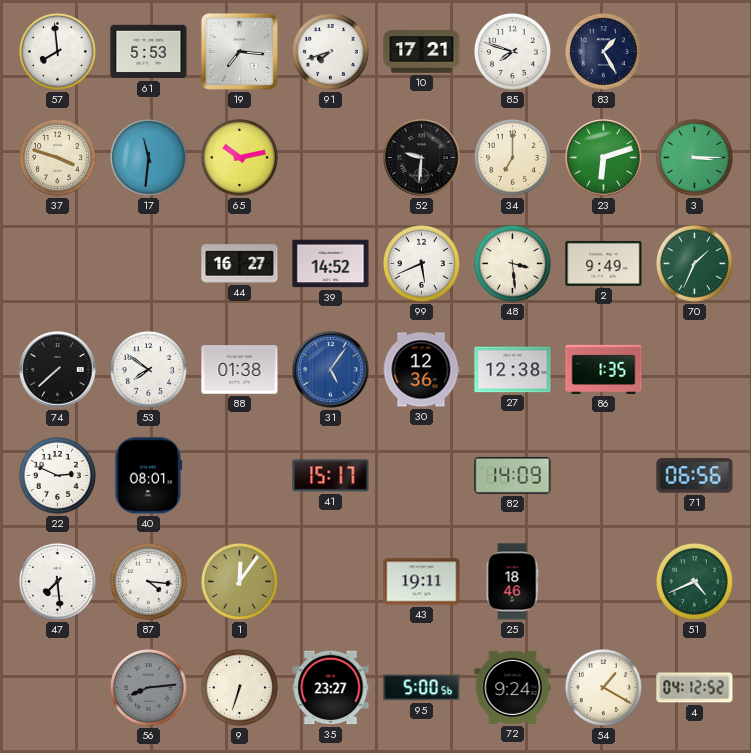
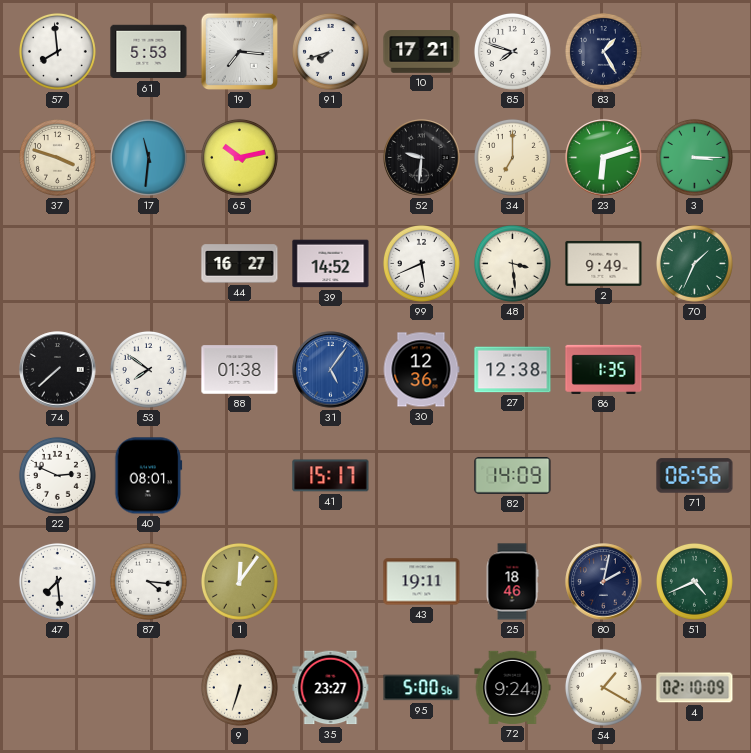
80: none -> 2:02
56: 8:14 -> none
4: 04:12 -> 02:10
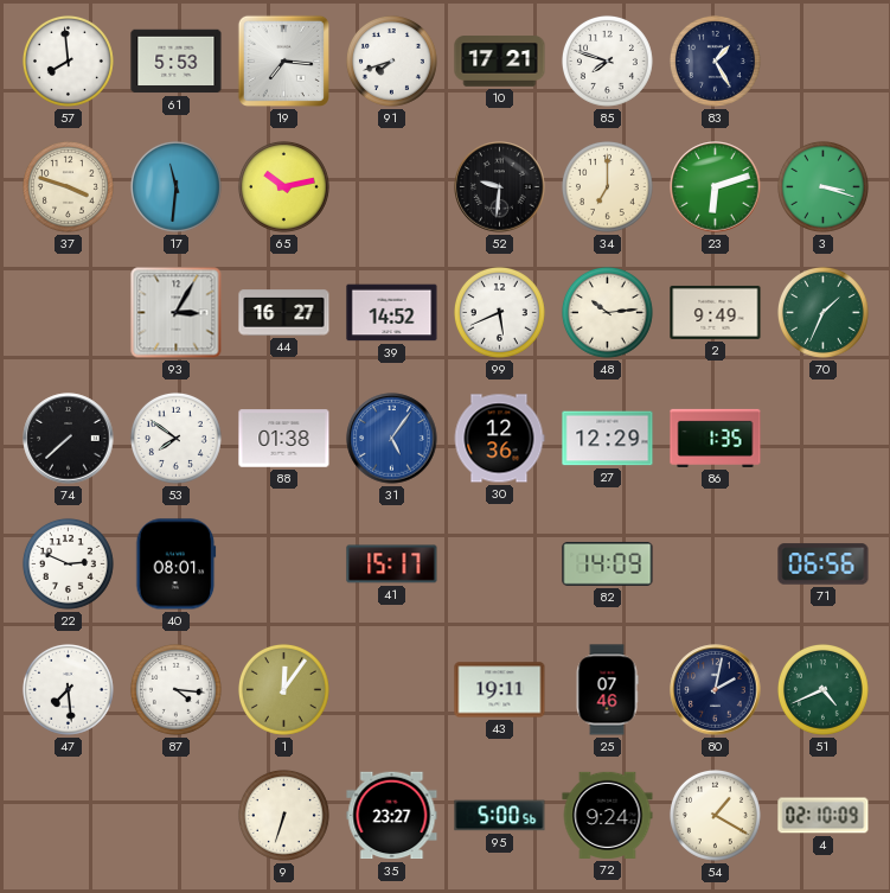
3: 3:15 -> 3:18
93: none -> 3:05
48: 3:29 -> 10:14
27: 12:38 -> 12:29
25: 18:46 -> 07:46
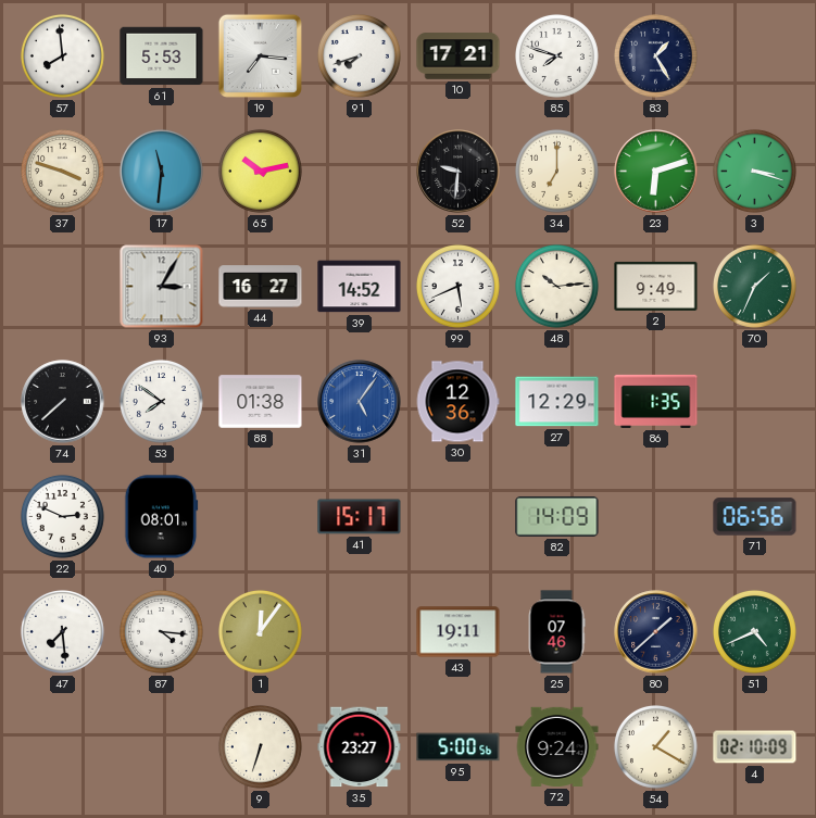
80: 2:02 -> 1:38
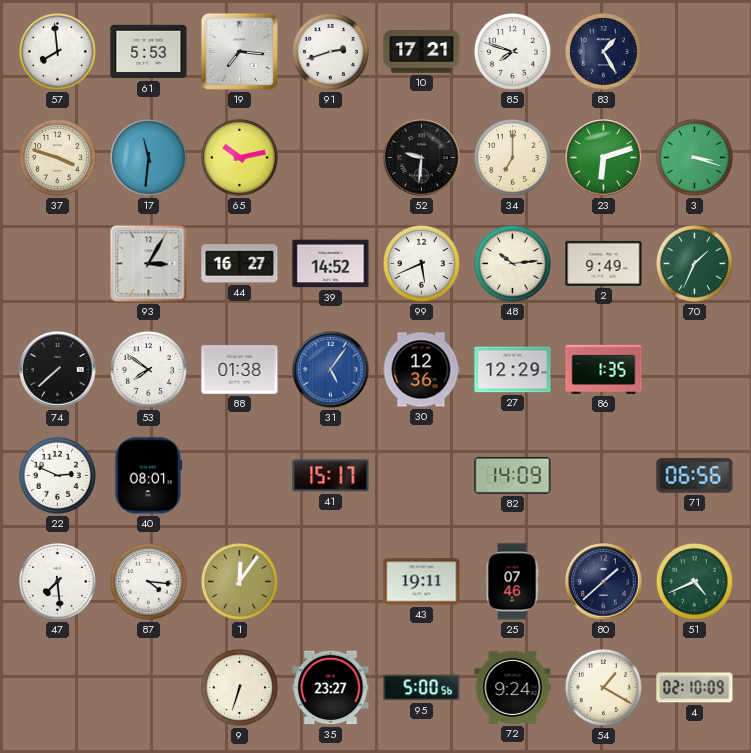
91: 7:42 -> 2:42
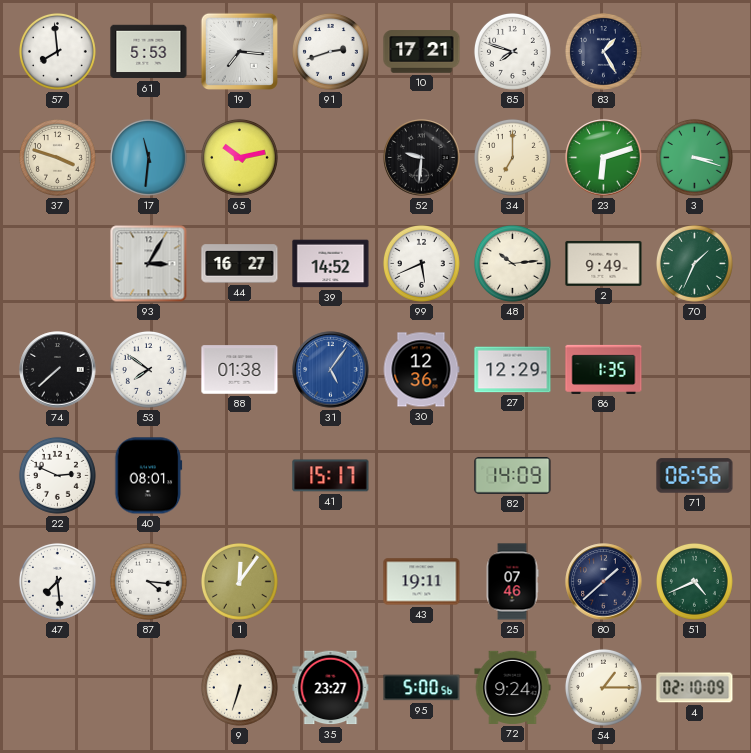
54: 1:20 -> 1:15
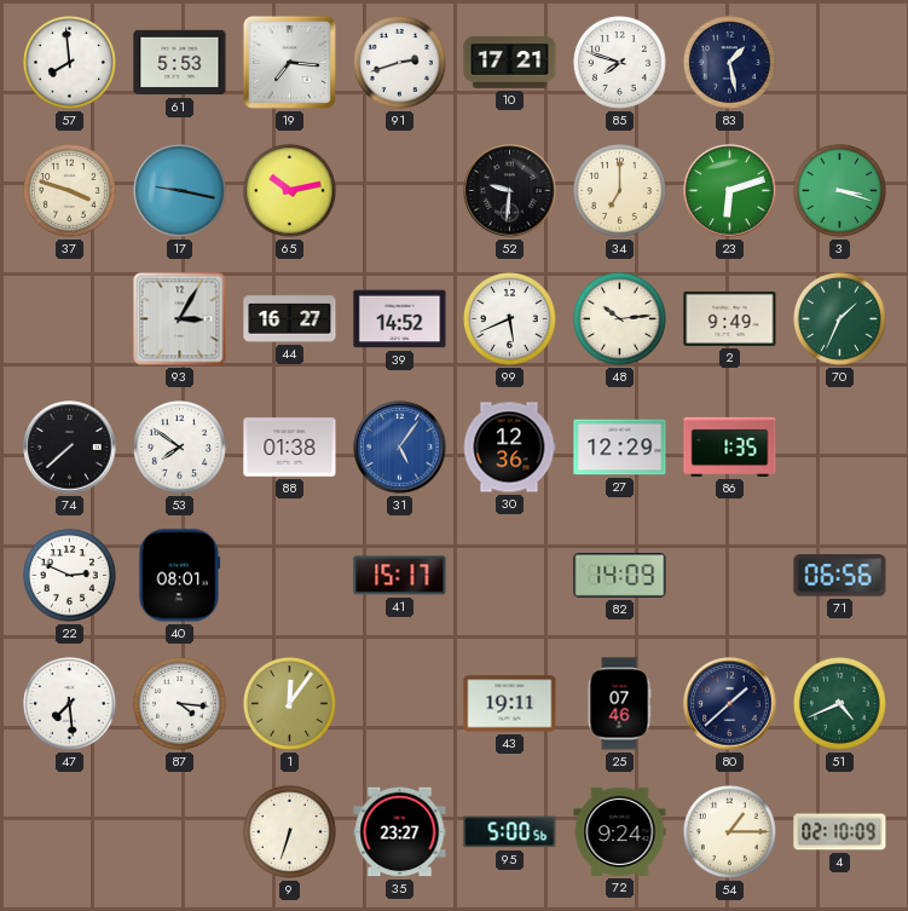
83: 1:25 -> 1:28
17: 11:31 -> 9:17
